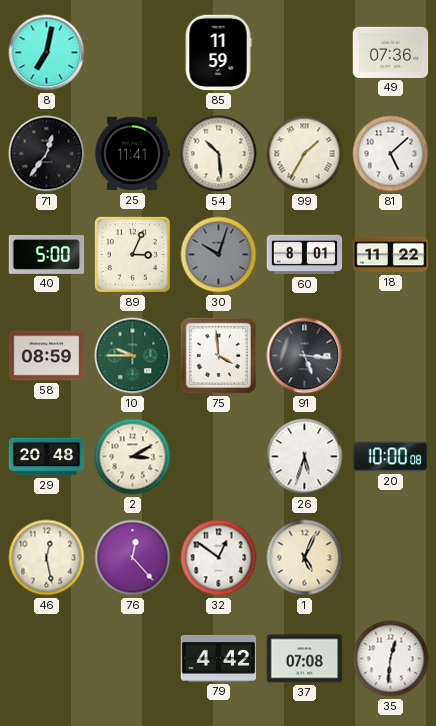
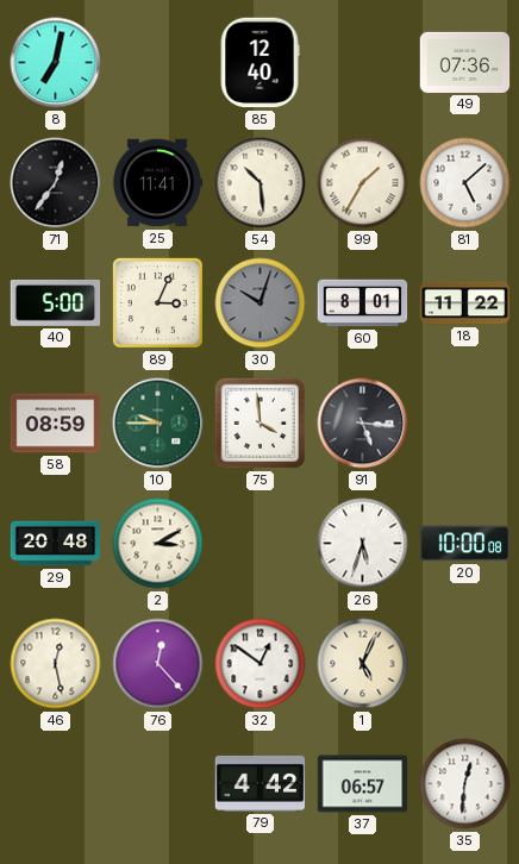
85: 11:59 -> 12:40
37: 07:08 -> 06:57
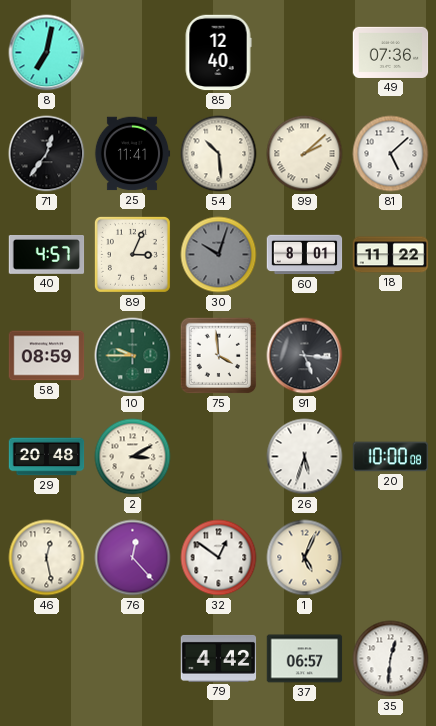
99: 1:35 -> 2:08
40: 5:00 -> 4:57
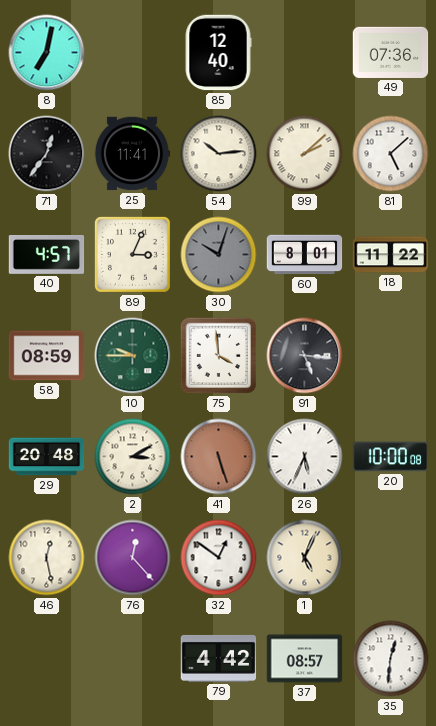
54: 10:29 -> 10:14
41: none -> 5:27
26: 5:33 -> 5:34
37: 06:57 -> 08:57
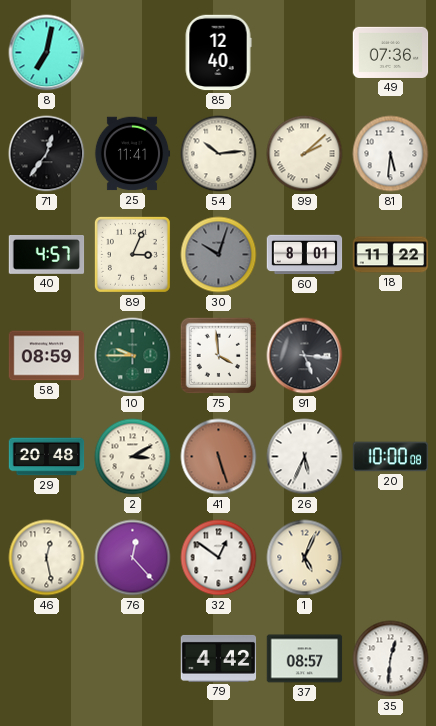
81: 5:08 -> 5:31
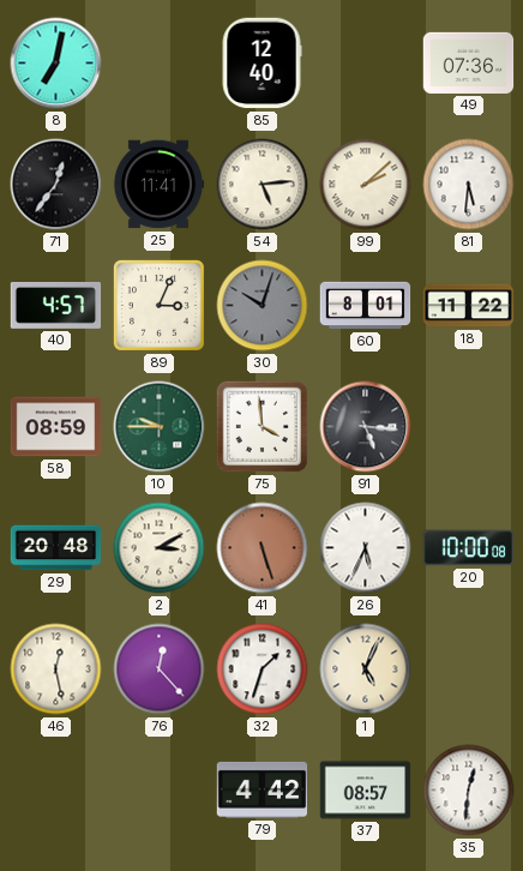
54: 10:14 -> 5:14
32: 12:51 -> 1:33
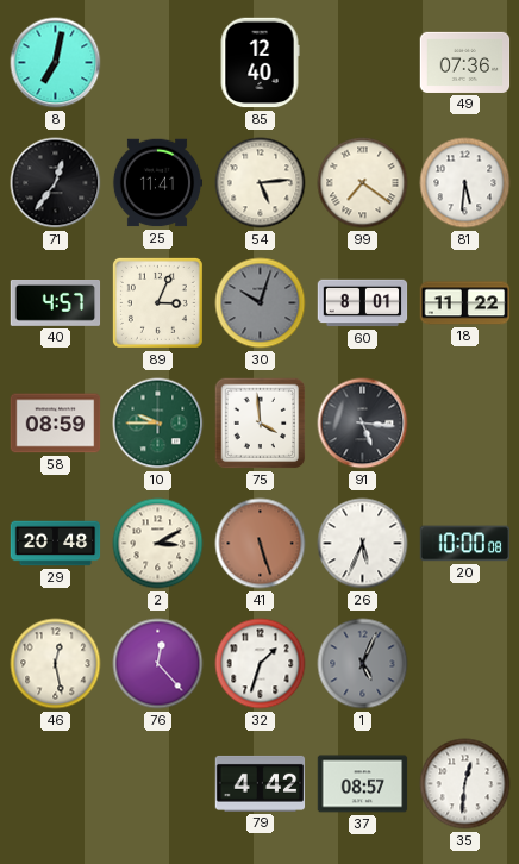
99: 2:08 -> 7:21
1 dial: cream -> grey
